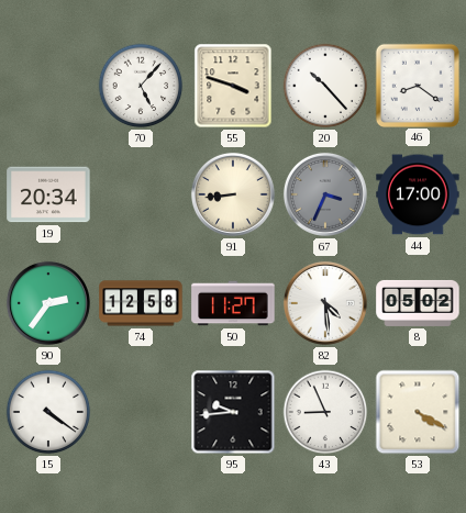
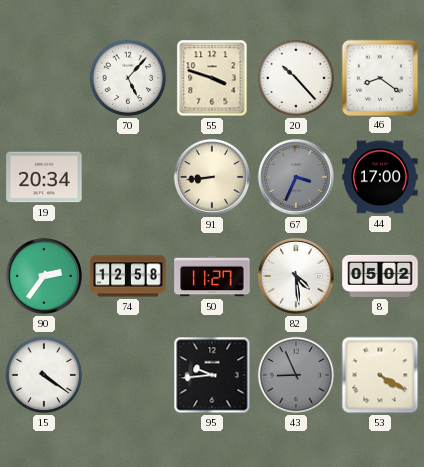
43 dial: white -> grey
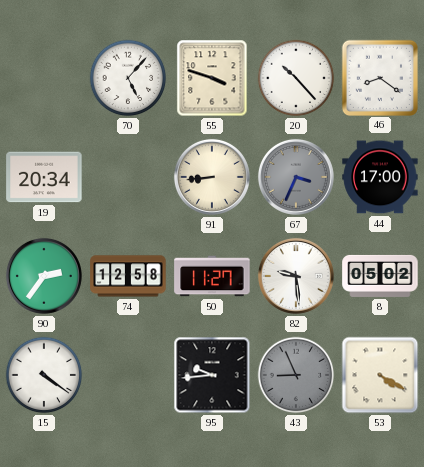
82: 4:29 -> 9:29
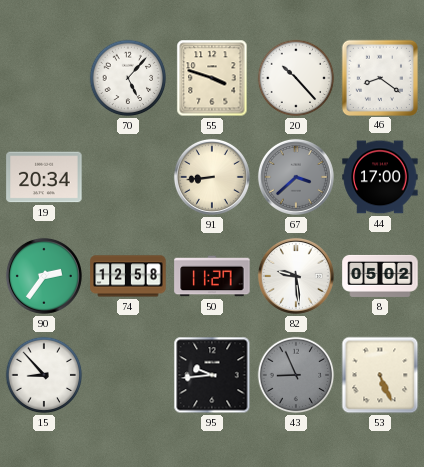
67: 3:34 -> 3:38
15: 4:21 -> 8:53
53: 4:20 -> 5:26
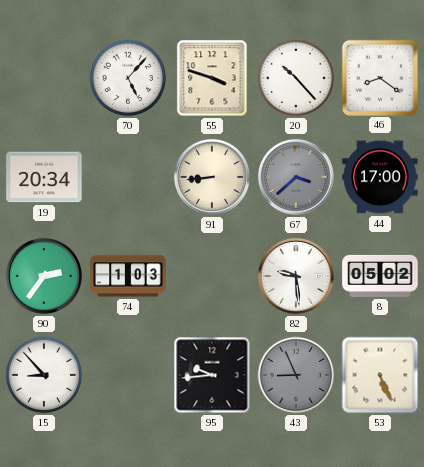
74: 12:58 -> 1:03
50: 11:27 -> none
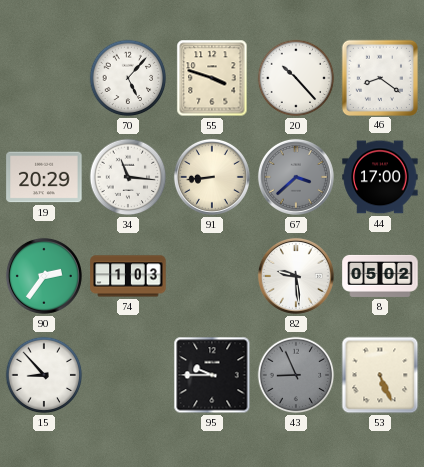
19: 20:34 -> 20:29
34: none -> 11:16
95: 9:44 -> 9:45
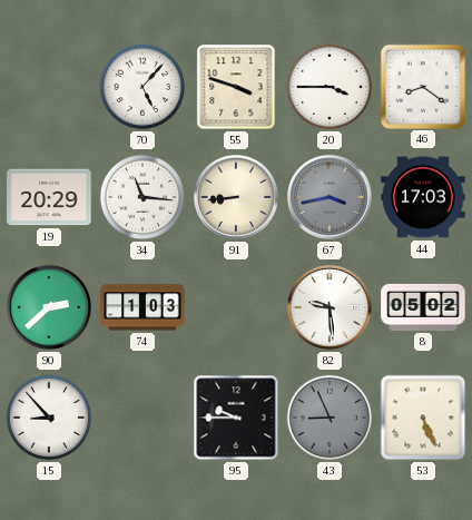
20: 10:23 -> 3:45
67: 3:38 -> 3:43
44: 17:00 -> 17:03
90: 2:36 -> 2:38
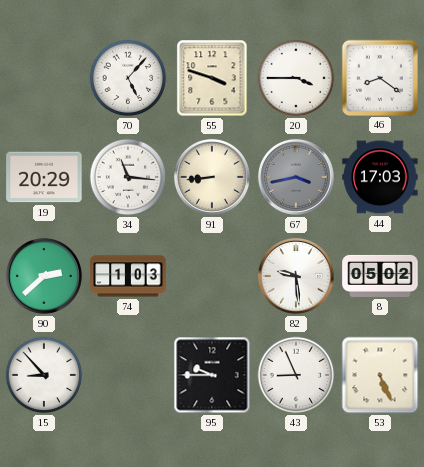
43 dial: grey -> white
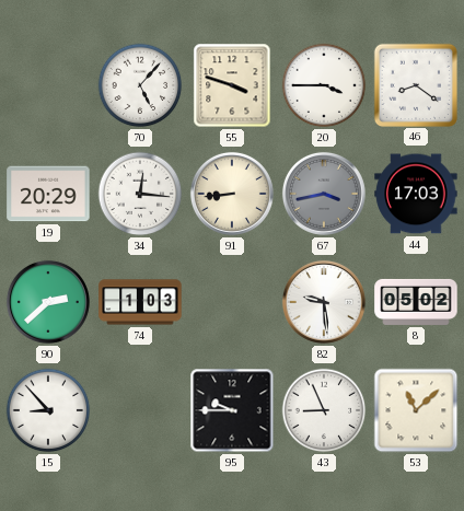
34: 11:16 -> 12:16
53: 5:26 -> 11:08
